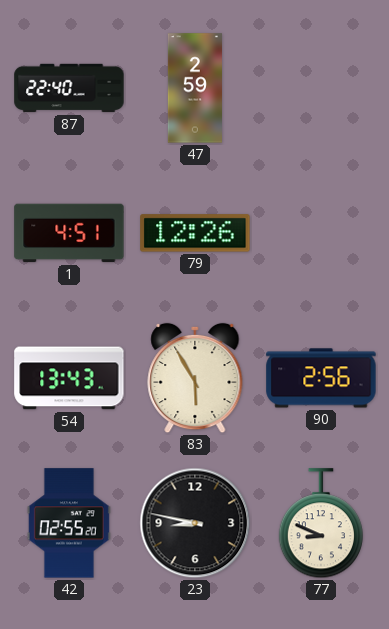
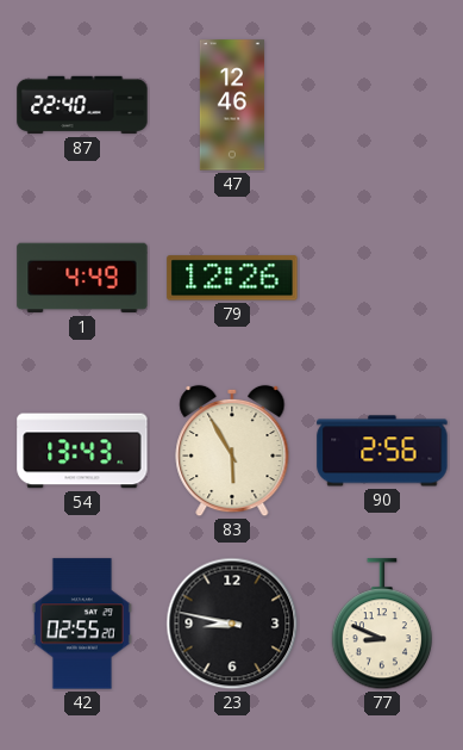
47: 2:59 -> 12:46
1: 4:51 -> 4:49
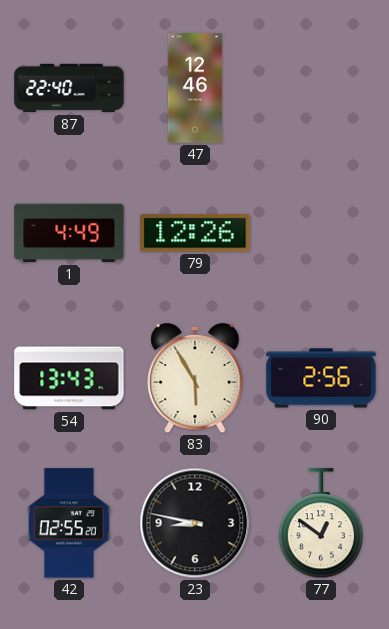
77: 8:49 -> 12:51
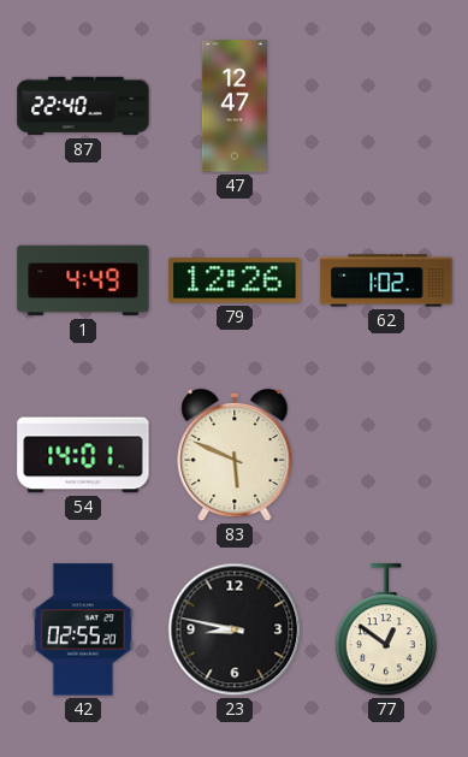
47: 12:46 -> 12:47
62: none -> 1:02
54: 13:43 -> 14:01
83: 5:55 -> 5:49
90: 2:56 -> none
